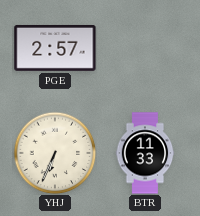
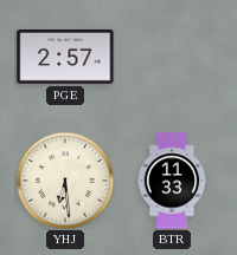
YHJ: 6:34 -> 6:29
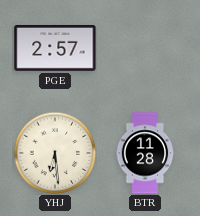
BTR: 11:33 -> 11:28
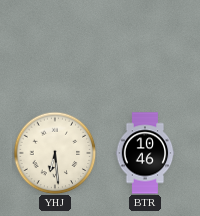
PGE: 2:57 -> none
BTR: 11:28 -> 10:46
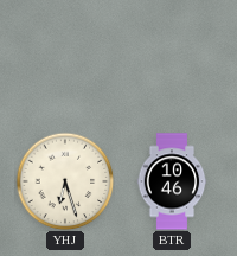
YHJ: 6:29 -> 6:27
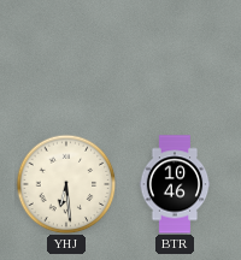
YHJ: 6:27 -> 6:29
